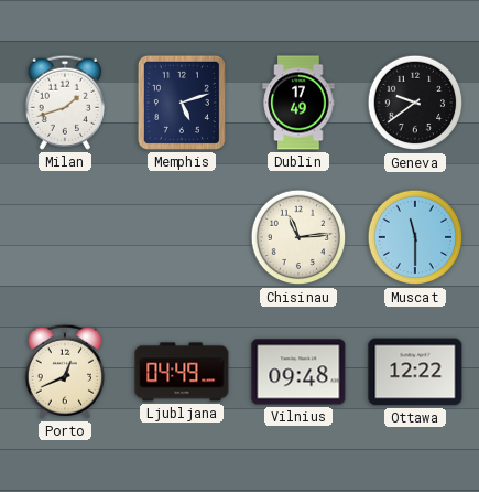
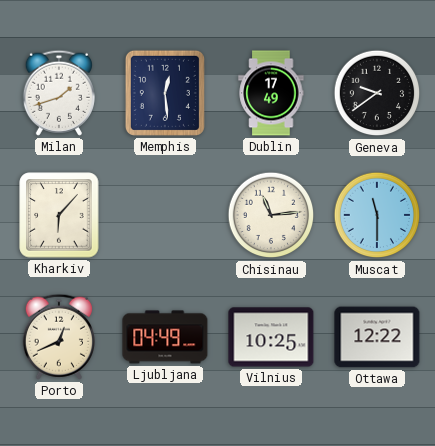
Memphis: 5:12 -> 12:29
Kharkiv: none -> 6:07
Vilnius: 09:48 -> 10:25
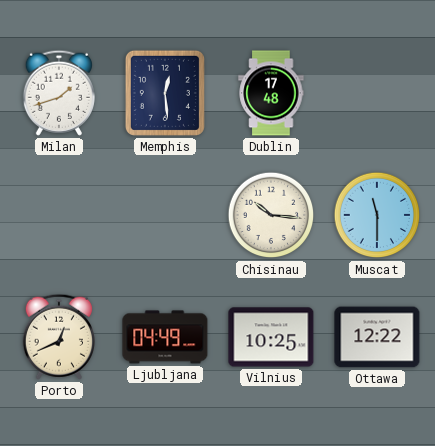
Dublin: 17:49 -> 17:48
Geneva: 9:39 -> none
Kharkiv: 6:07 -> none
Chisinau: 11:14 -> 10:16
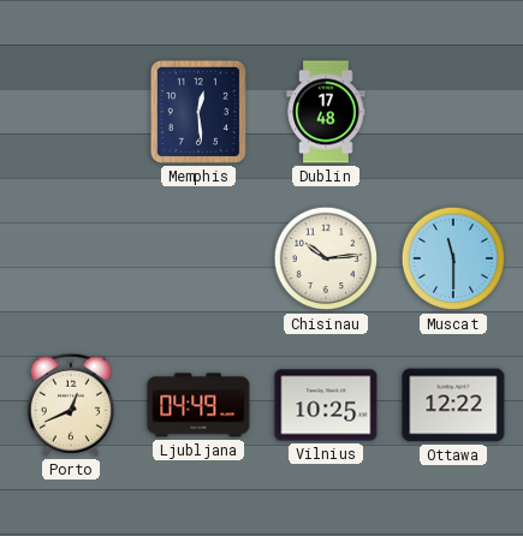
Milan: 1:42 -> none
Chisinau: 10:16 -> 10:14
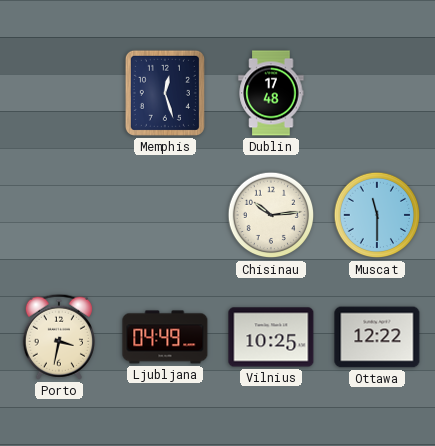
Memphis: 12:29 -> 12:27
Porto: 12:41 -> 3:32
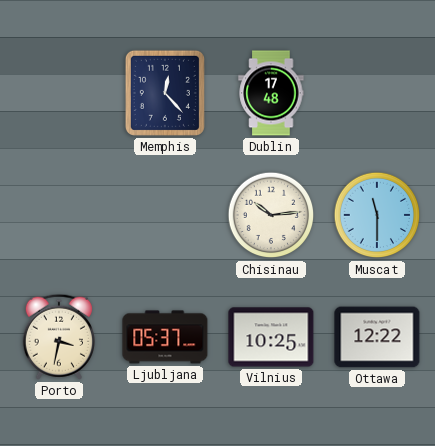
Memphis: 12:27 -> 12:23
Ljubljana: 04:49 -> 05:37
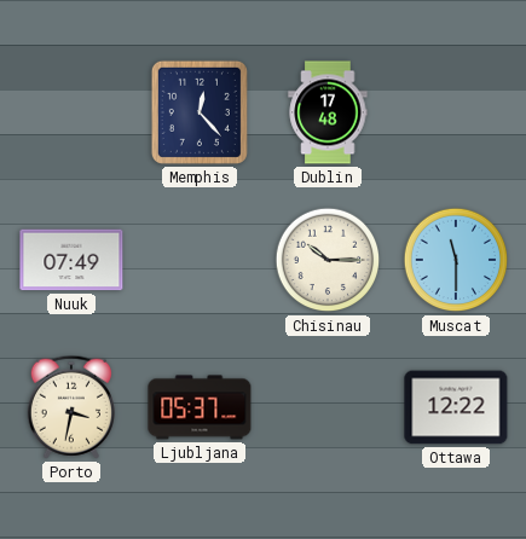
Nuuk: none -> 07:49
Chisinau: 10:14 -> 10:15
Vilnius: 10:25 -> none
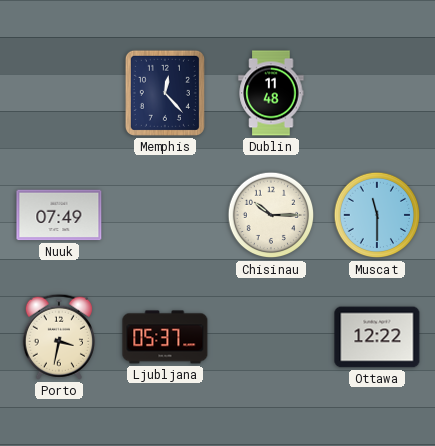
Dublin: 17:48 -> 11:48
